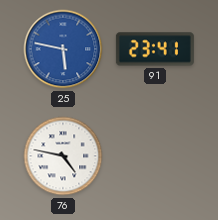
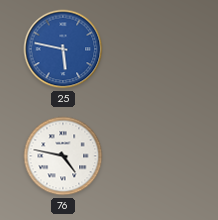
91: 23:41 -> none
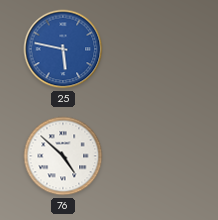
76: 4:47 -> 4:52
